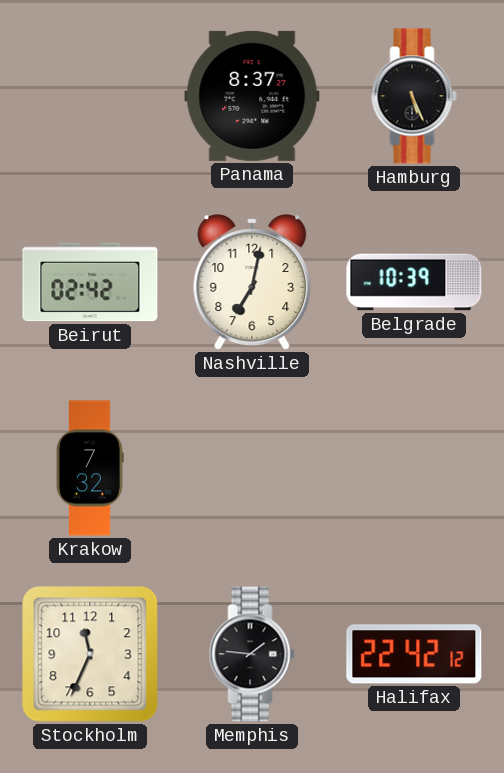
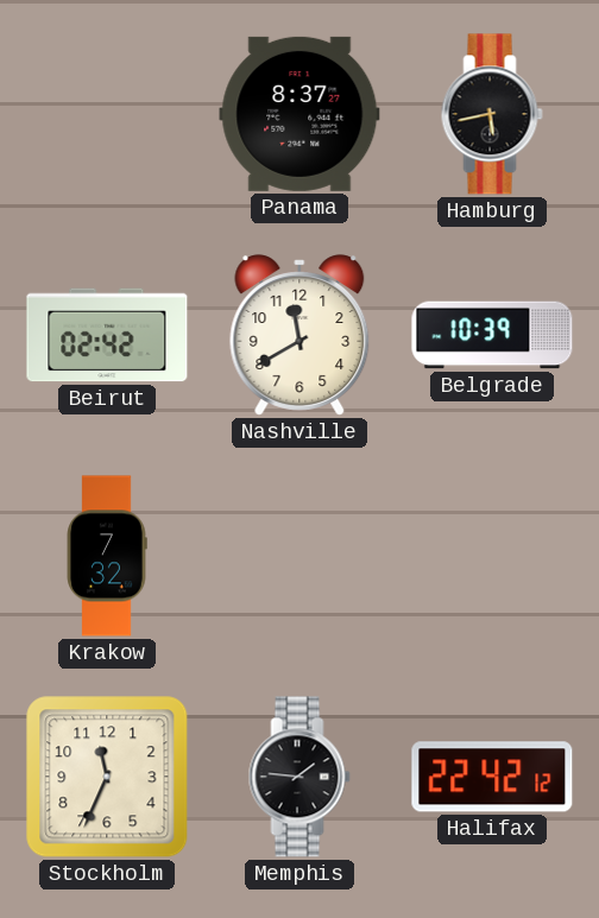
Hamburg: 5:26 -> 5:43
Nashville: 7:02 -> 11:40
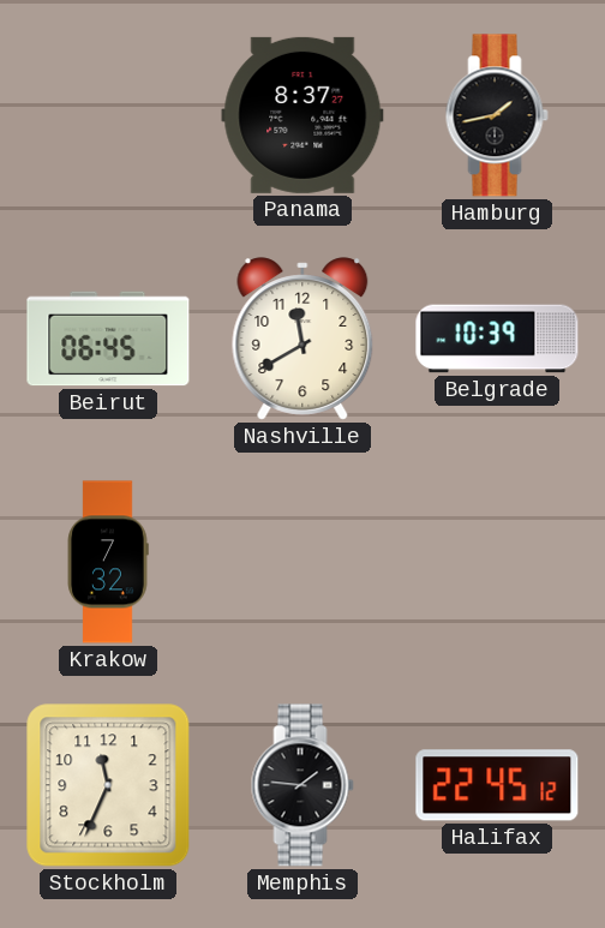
Hamburg: 5:43 -> 1:43
Beirut: 02:42 -> 06:45
Halifax: 22:42 -> 22:45
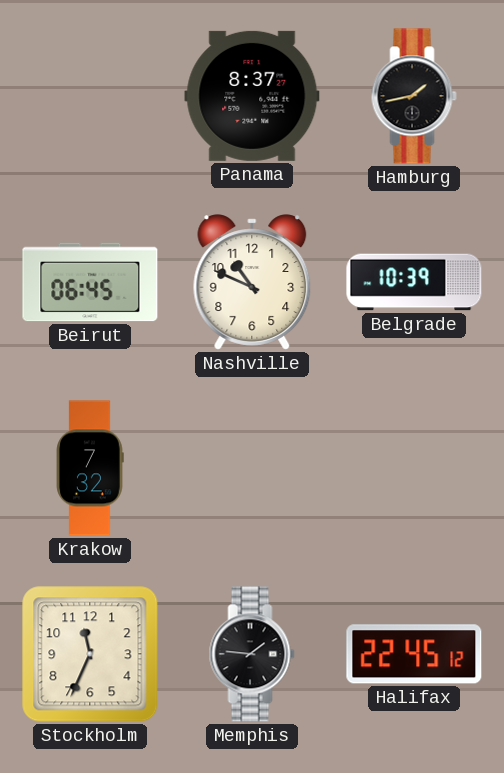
Nashville: 11:40 -> 10:49
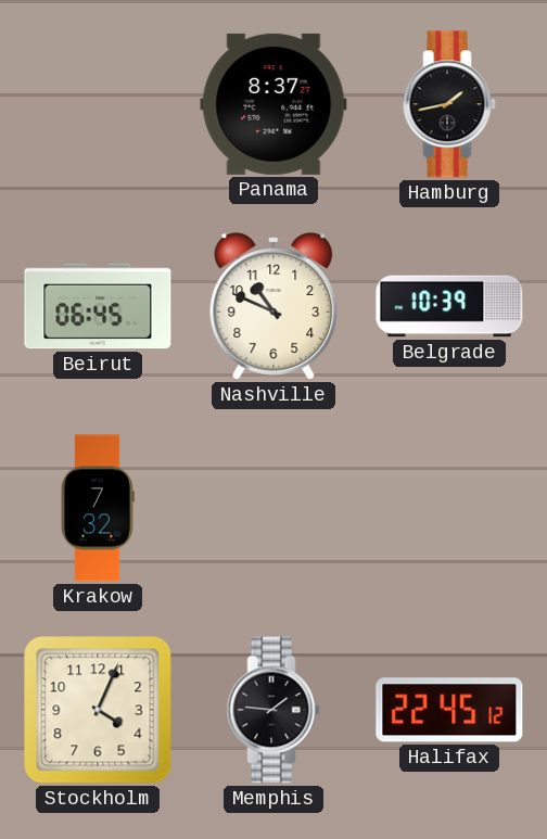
Stockholm: 11:34 -> 4:04
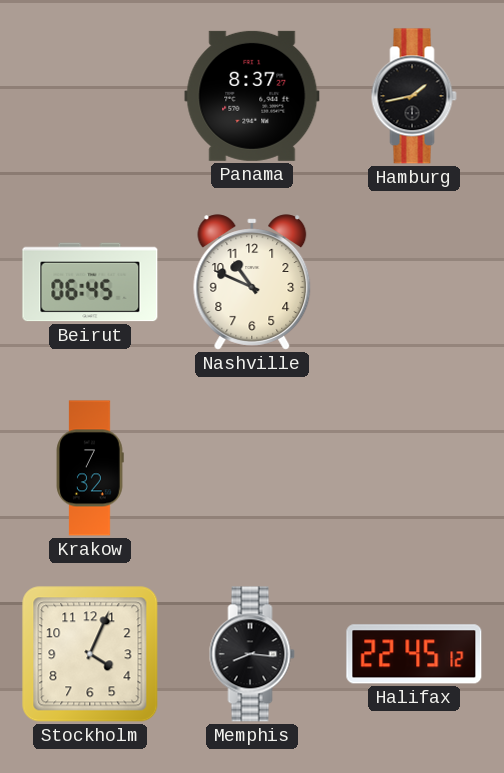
Belgrade: 10:39 -> none
Memphis: 1:46 -> 8:16
